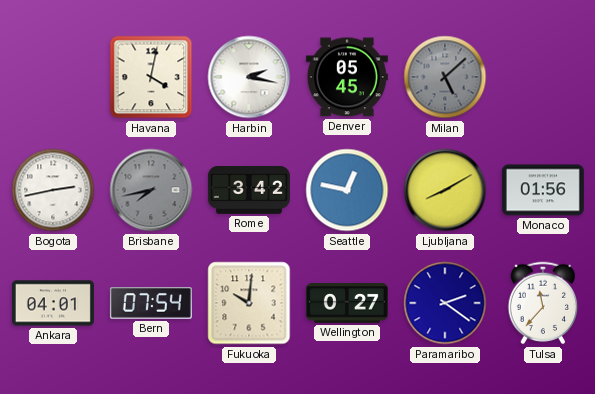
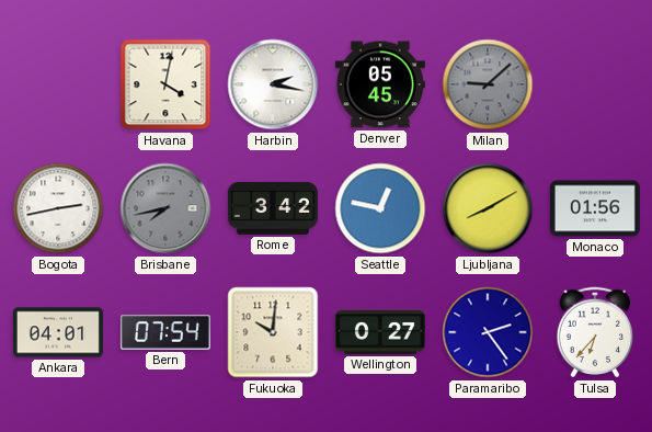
Milan: 5:08 -> 9:08
Paramaribo: 2:21 -> 2:24
Tulsa: 11:37 -> 6:37
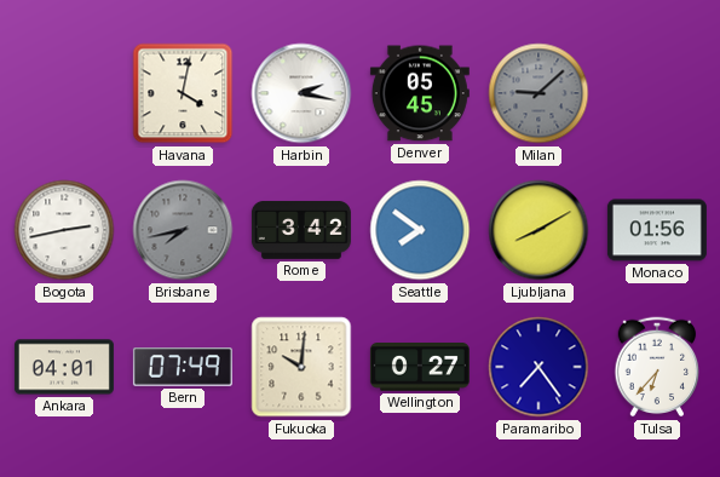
Seattle: 12:47 -> 7:51
Bern: 07:54 -> 07:49
Paramaribo: 2:24 -> 7:24
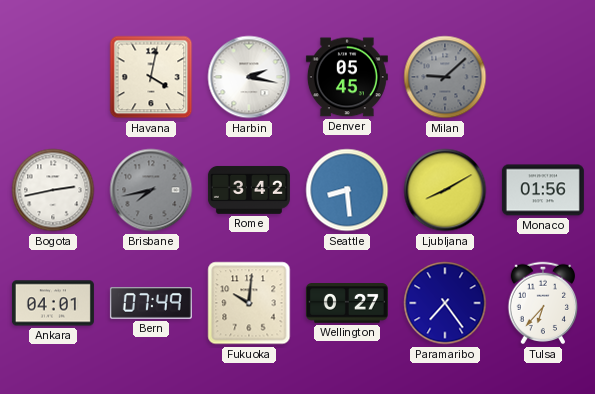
Seattle: 7:51 -> 8:29
